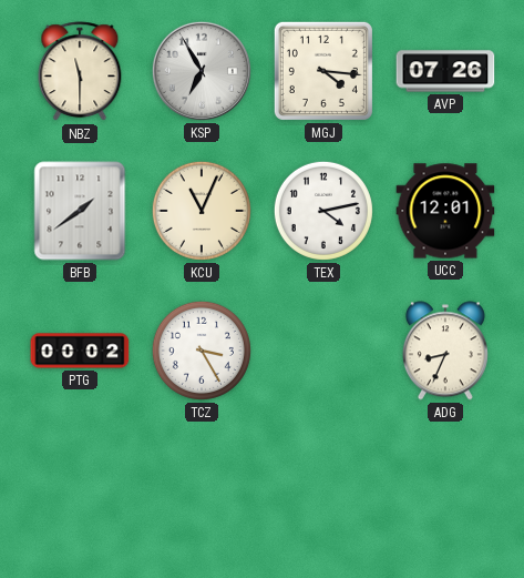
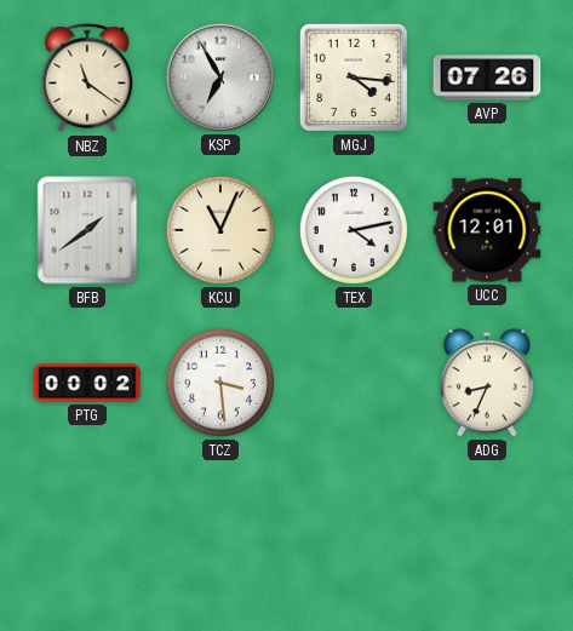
NBZ: 11:30 -> 11:21
TCZ: 3:25 -> 3:29
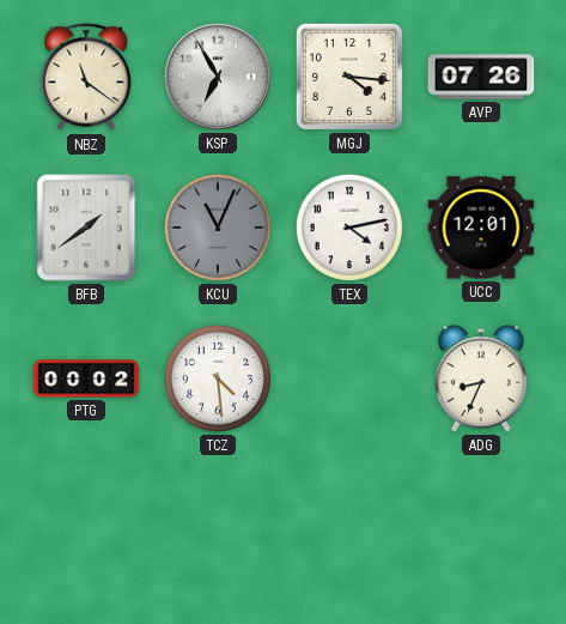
KCU dial: cream -> grey
TCZ: 3:29 -> 4:29
